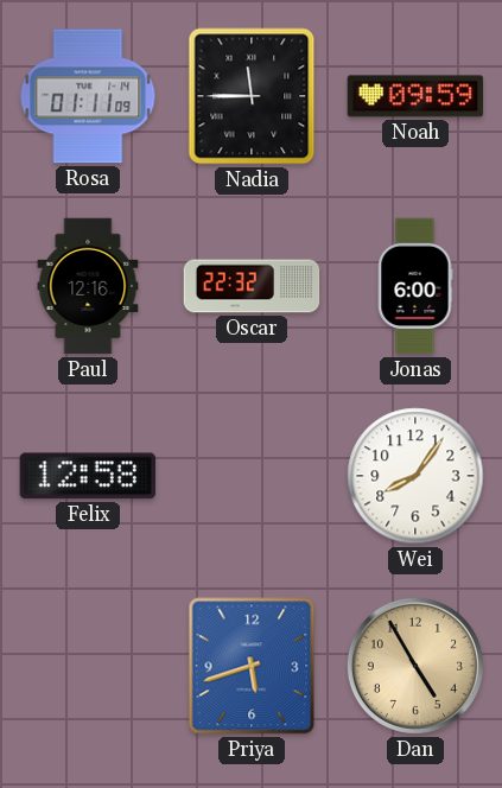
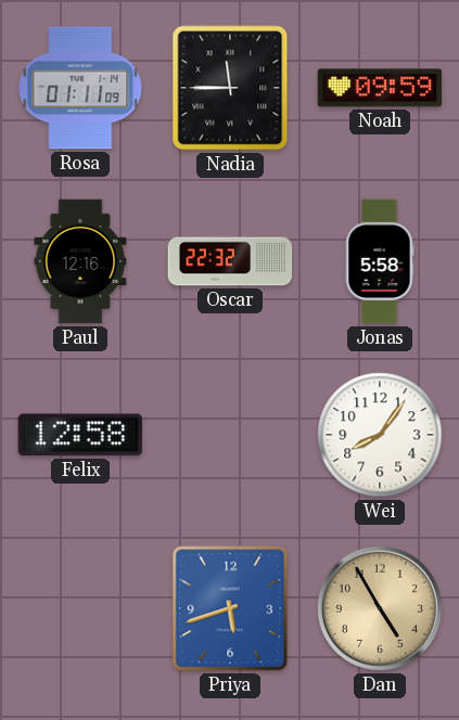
Jonas: 6:00 -> 5:58
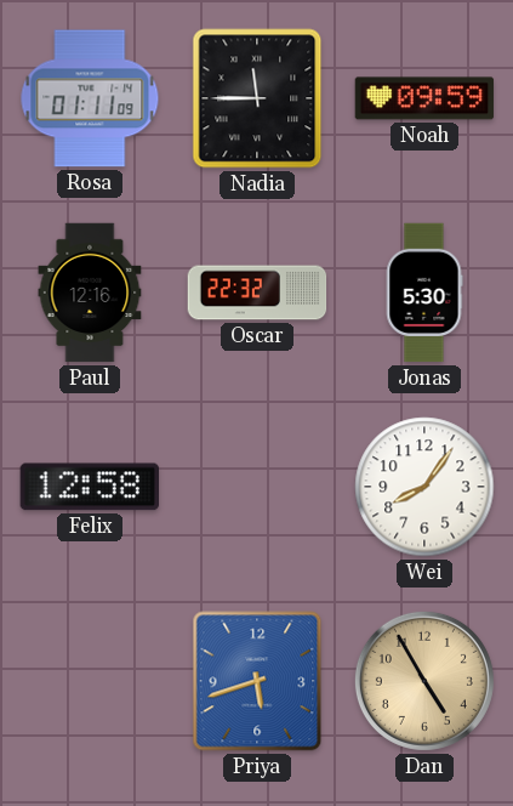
Jonas: 5:58 -> 5:30
